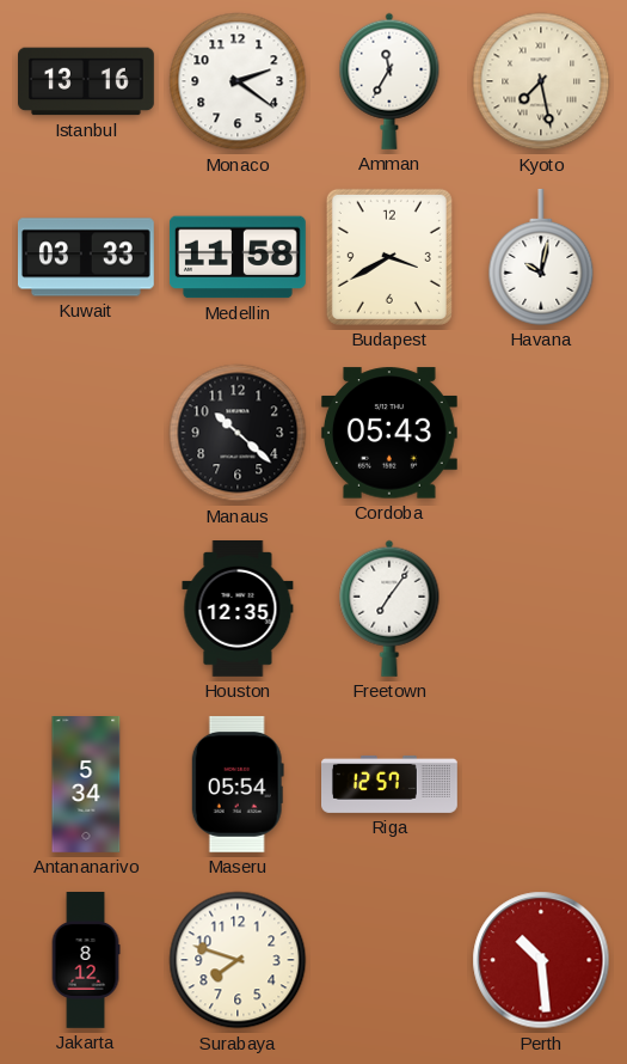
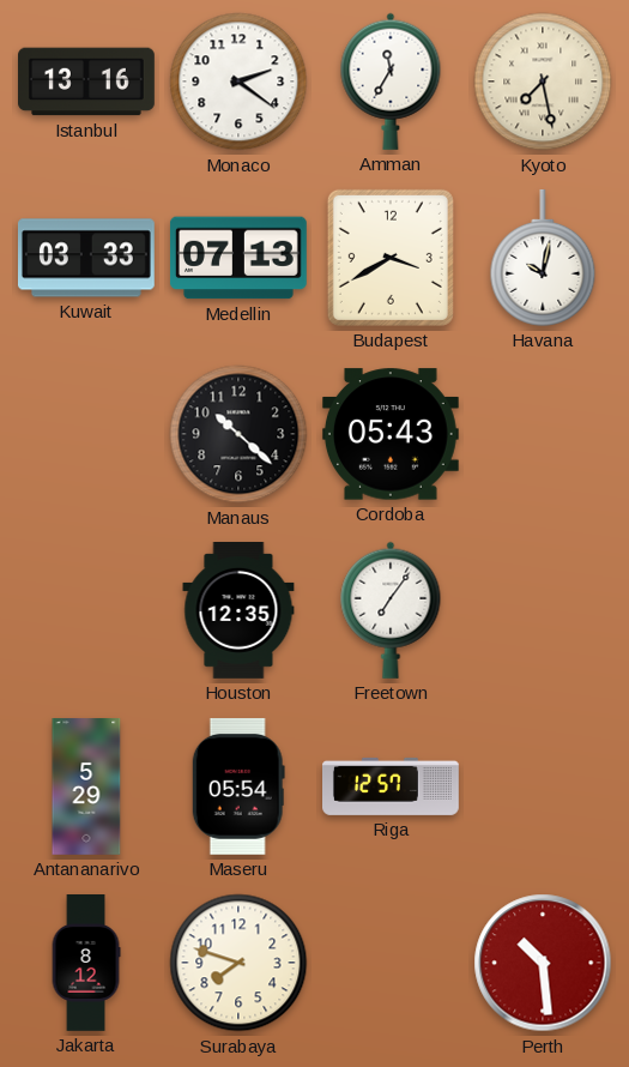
Medellin: 11:58 -> 07:13
Antananarivo: 5:34 -> 5:29
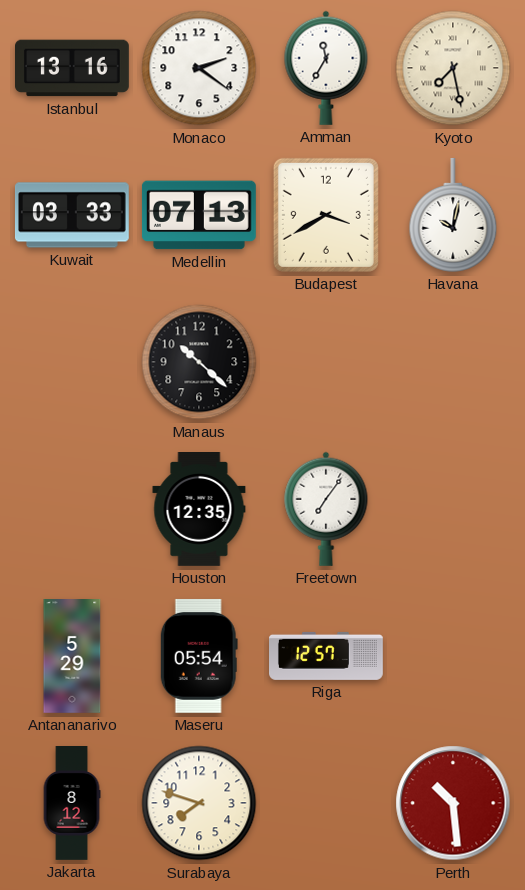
Cordoba: 05:43 -> none
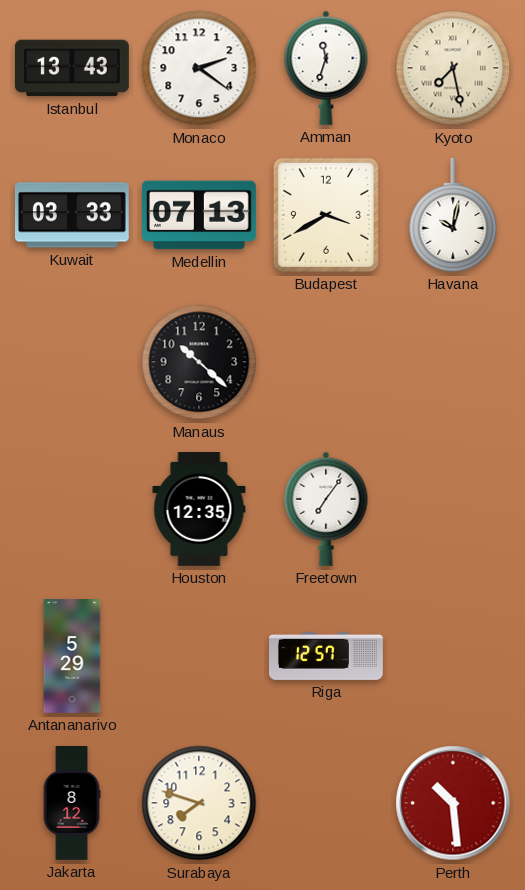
Istanbul: 13:16 -> 13:43
Amman: 11:35 -> 11:33
Maseru: 05:54 -> none
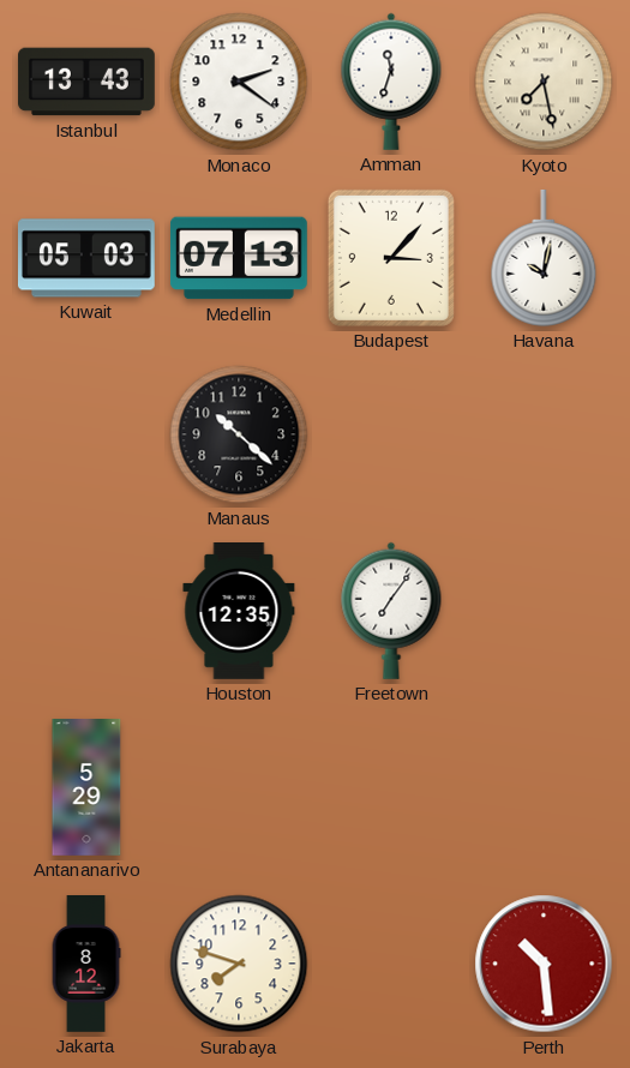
Kuwait: 03:33 -> 05:03
Budapest: 3:40 -> 3:07
Riga: 12:57 -> none
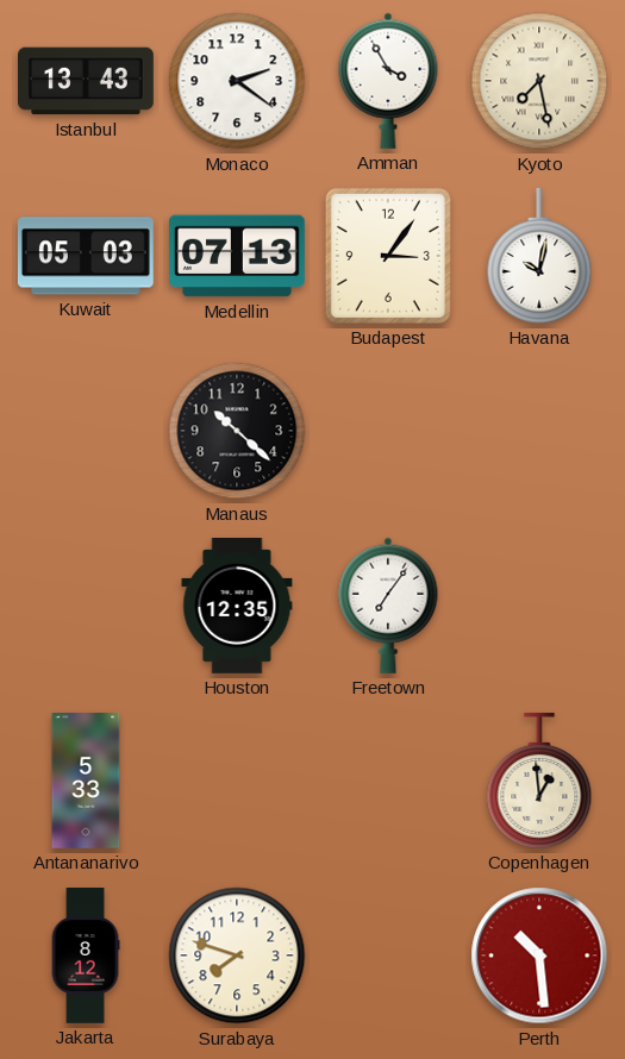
Amman: 11:33 -> 3:55
Budapest: 3:07 -> 3:06
Antananarivo: 5:29 -> 5:33
Copenhagen: none -> 12:59
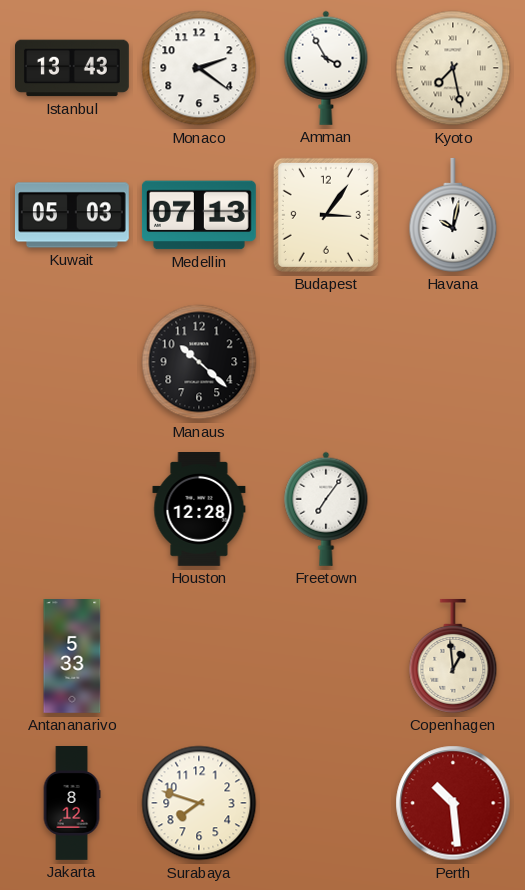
Houston: 12:35 -> 12:28
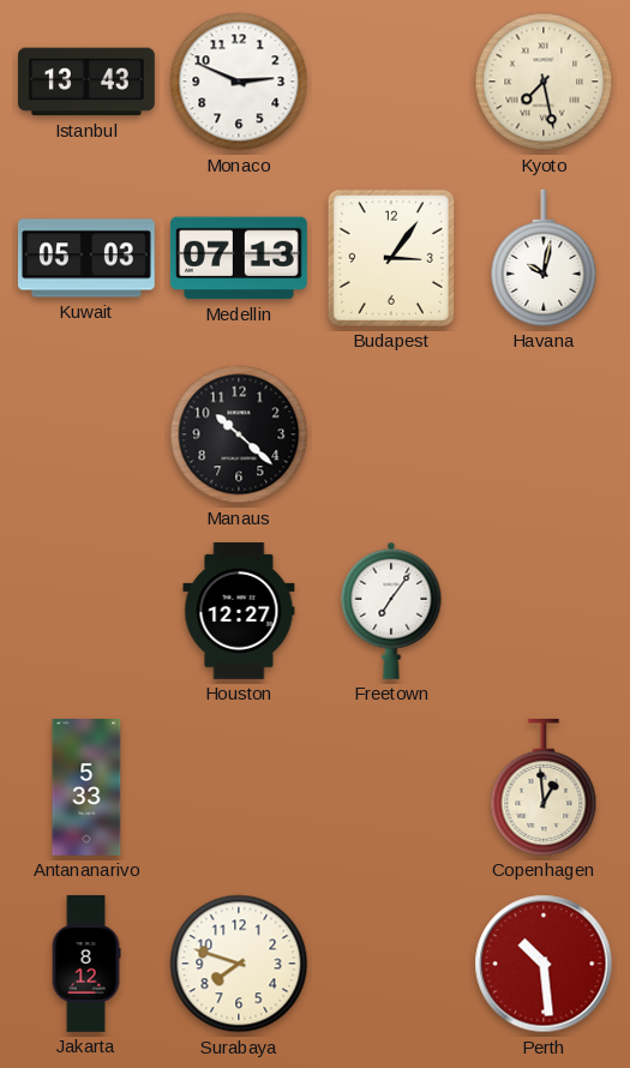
Monaco: 2:21 -> 2:49
Amman: 3:55 -> none
Houston: 12:28 -> 12:27
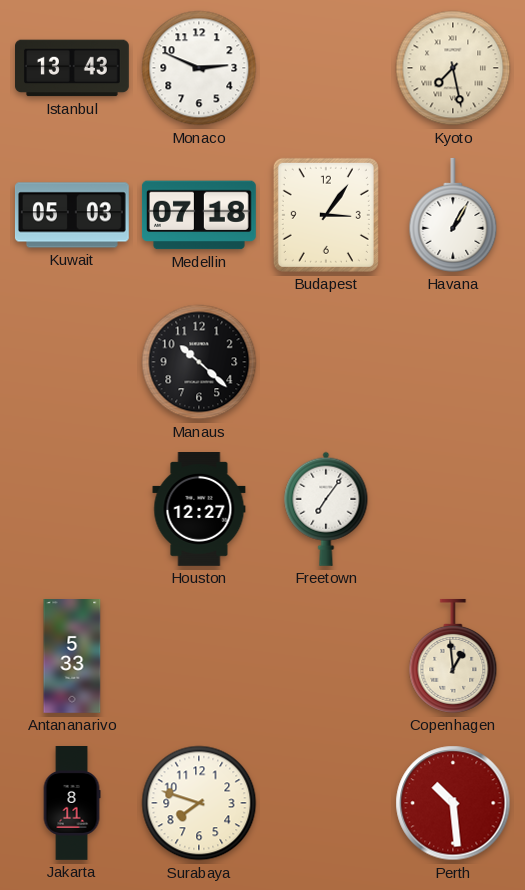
Medellin: 07:13 -> 07:18
Havana: 10:02 -> 1:05
Jakarta: 8:12 -> 8:11
